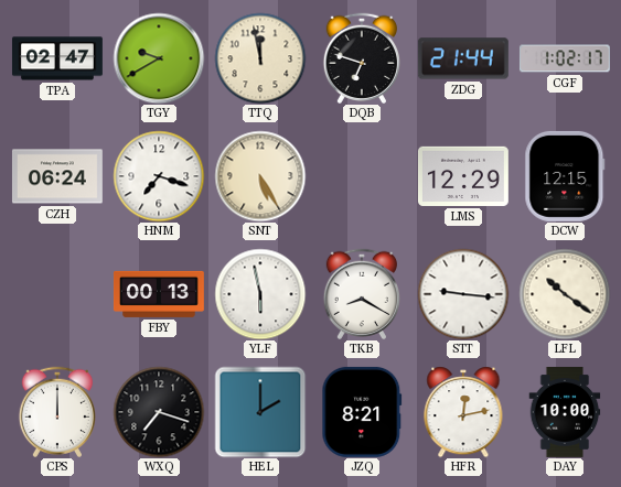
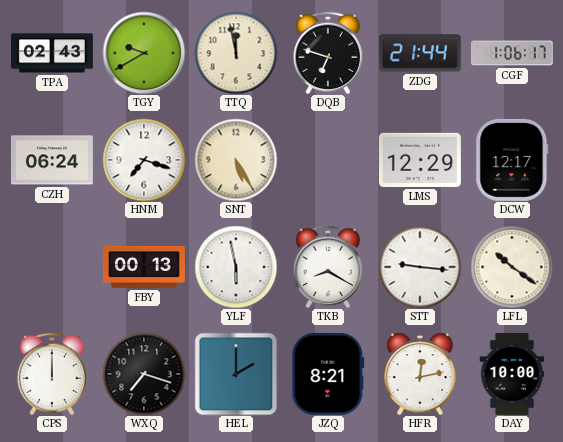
TPA: 02:47 -> 02:43
CGF: 1:02 -> 1:06
DCW: 12:15 -> 12:17
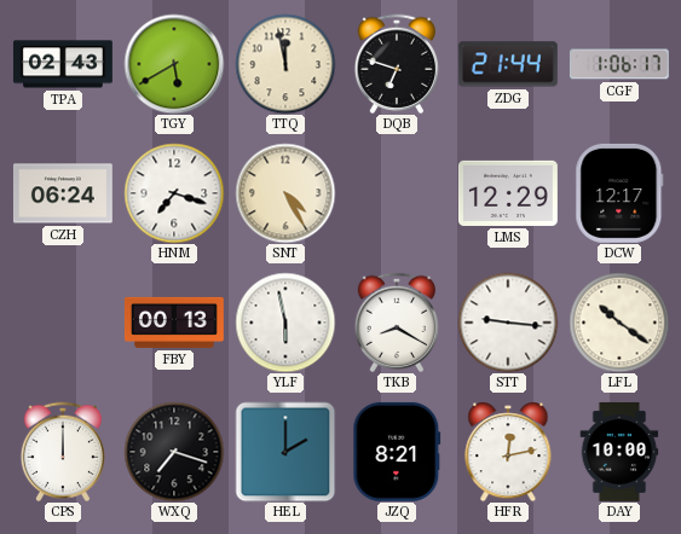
TGY: 9:40 -> 5:40
SNT: 5:25 -> 4:25
